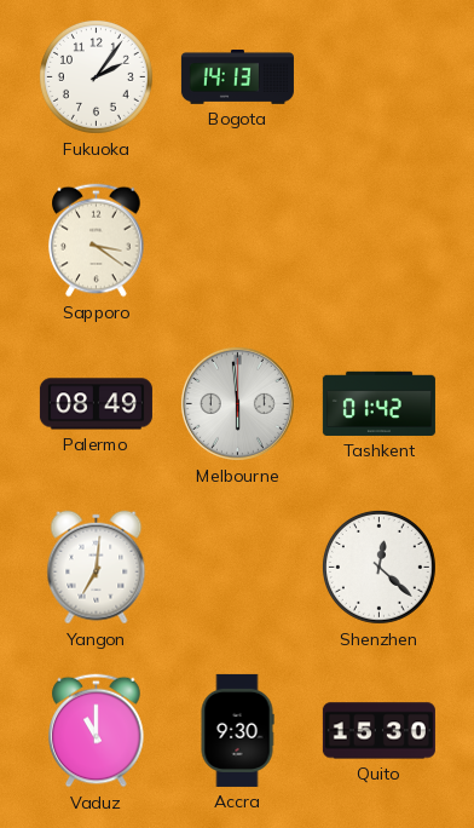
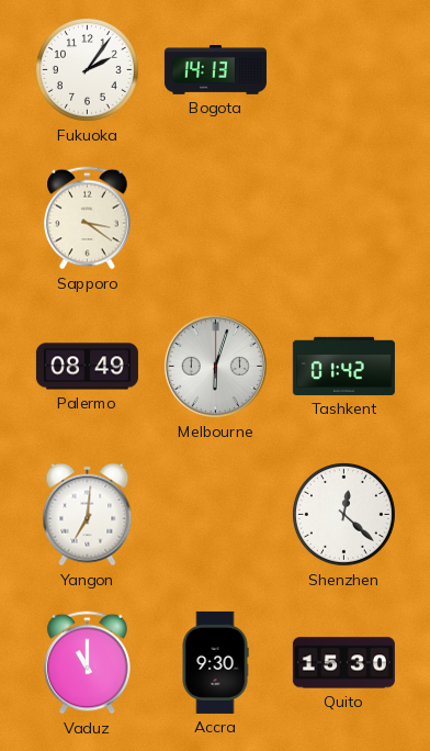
Melbourne: 5:59 -> 6:03
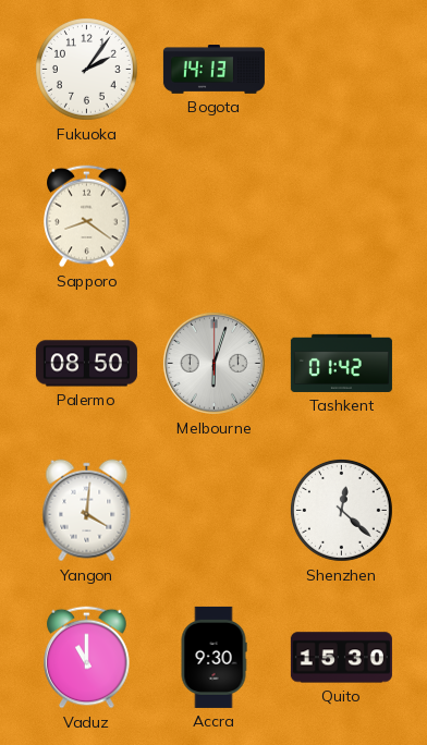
Sapporo: 3:21 -> 8:21
Palermo: 08:49 -> 08:50
Yangon: 7:01 -> 4:01
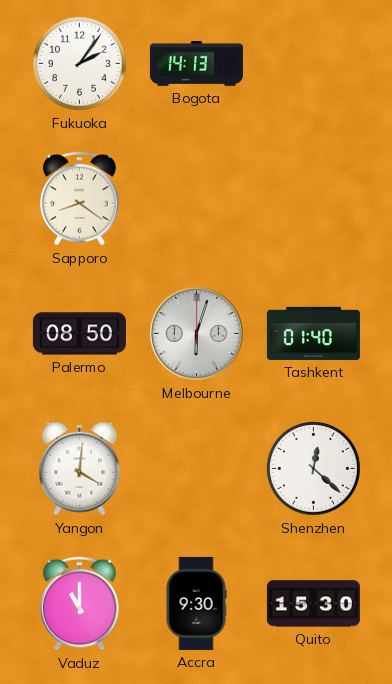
Tashkent: 01:42 -> 01:40
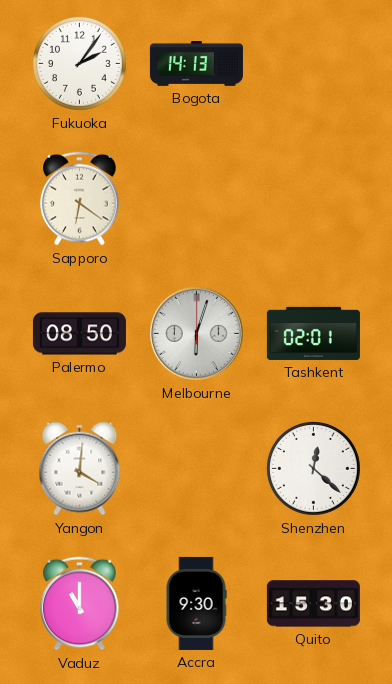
Sapporo: 8:21 -> 6:21
Tashkent: 01:40 -> 02:01
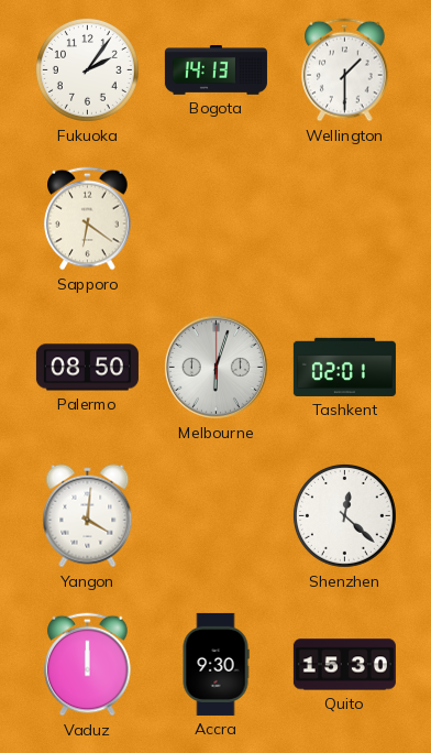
Wellington: none -> 1:30
Vaduz: 11:00 -> 12:00
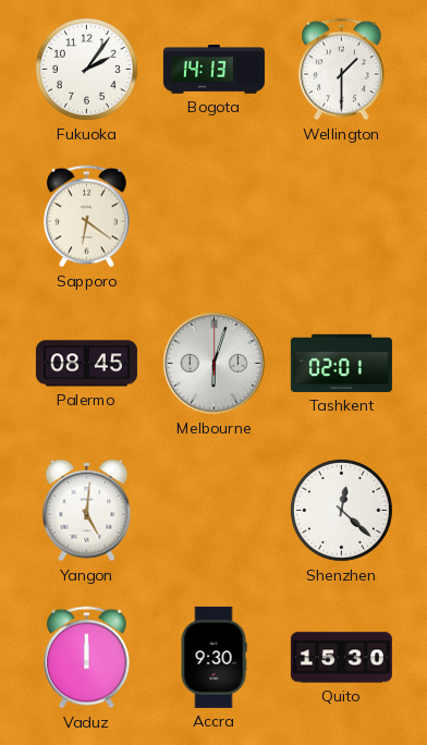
Palermo: 08:50 -> 08:45
Yangon: 4:01 -> 5:01
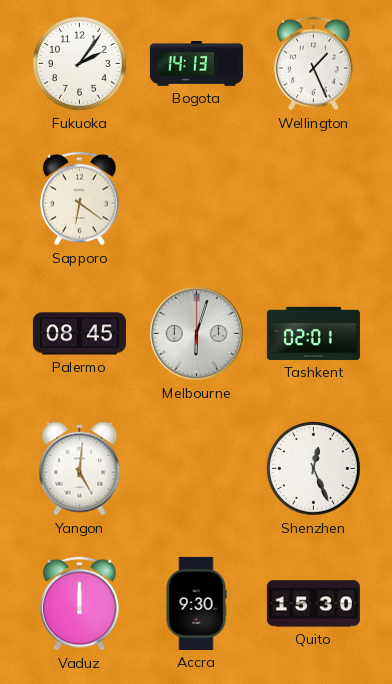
Wellington: 1:30 -> 1:26
Shenzhen: 12:22 -> 12:26
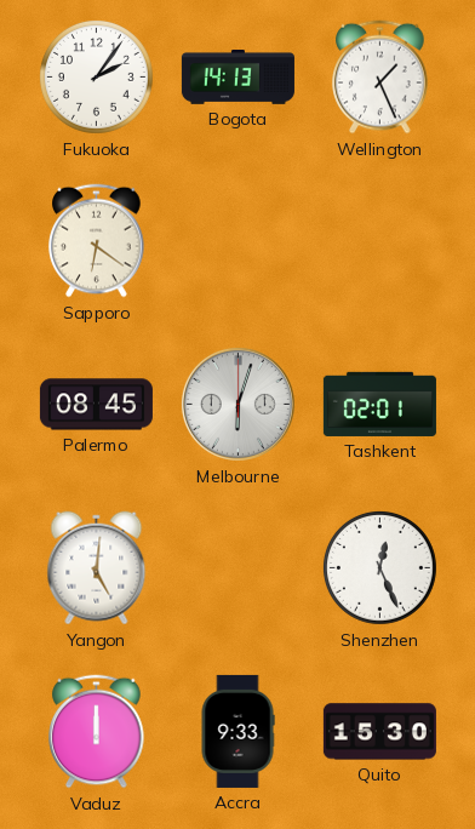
Accra: 9:30 -> 9:33
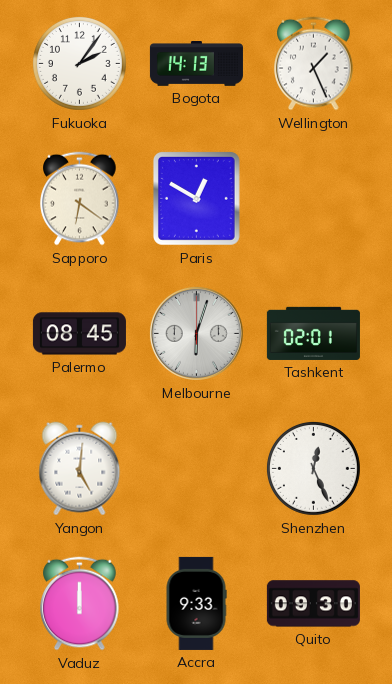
Paris: none -> 12:50
Quito: 15:30 -> 09:30
